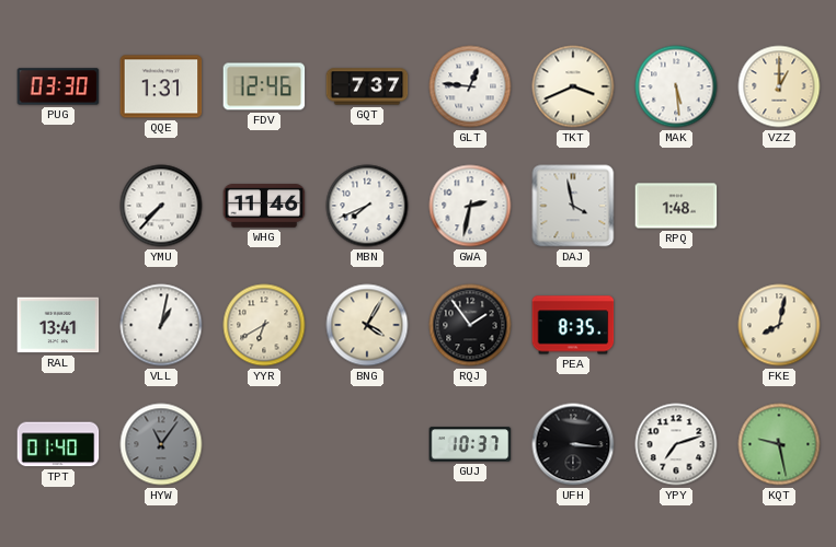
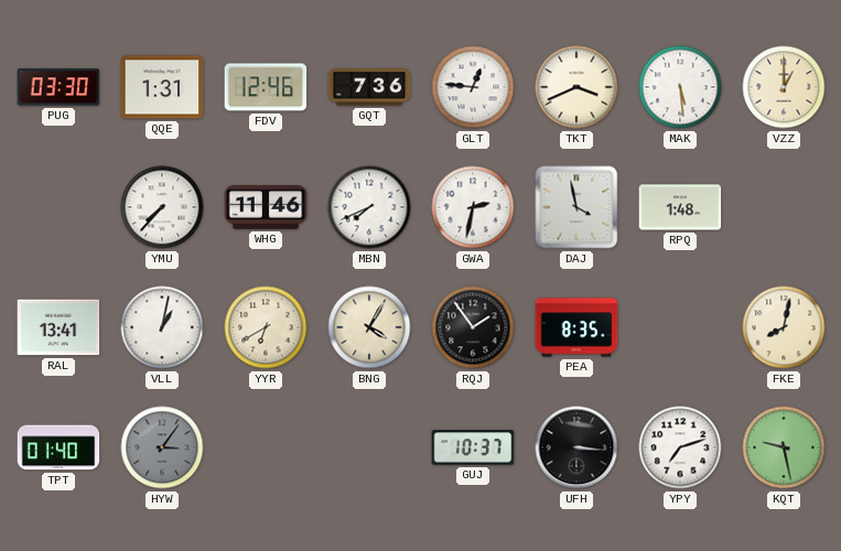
GQT: 7:37 -> 7:36
HYW: 11:06 -> 3:06
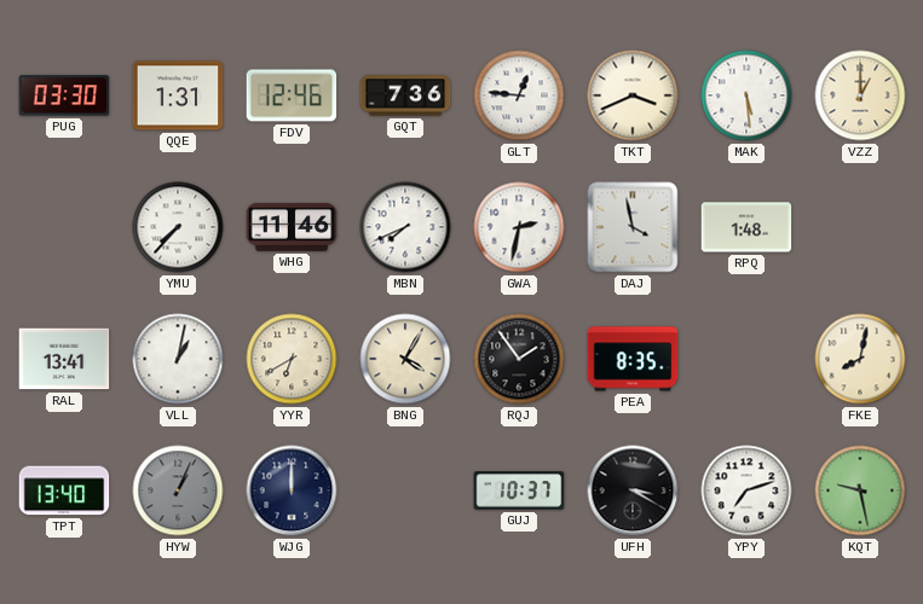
TPT: 01:40 -> 13:40
HYW: 3:06 -> 1:04
WJG: none -> 12:00
UFH: 3:16 -> 3:20
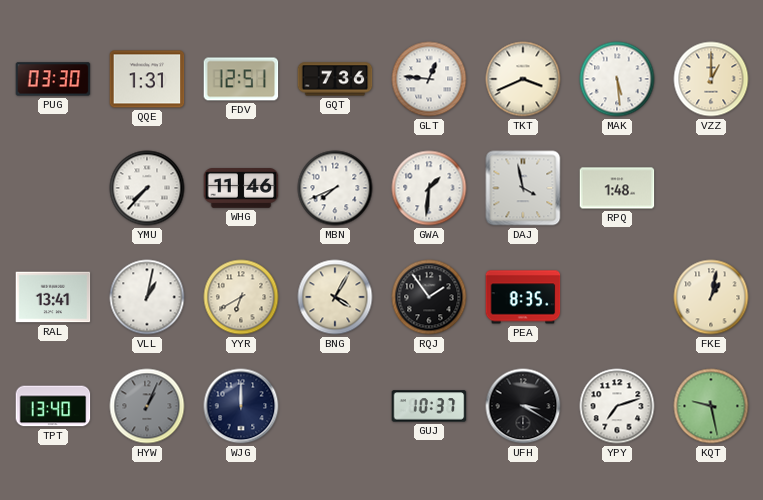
FDV: 12:46 -> 12:51
GWA: 2:32 -> 1:31
FKE: 8:02 -> 1:02
